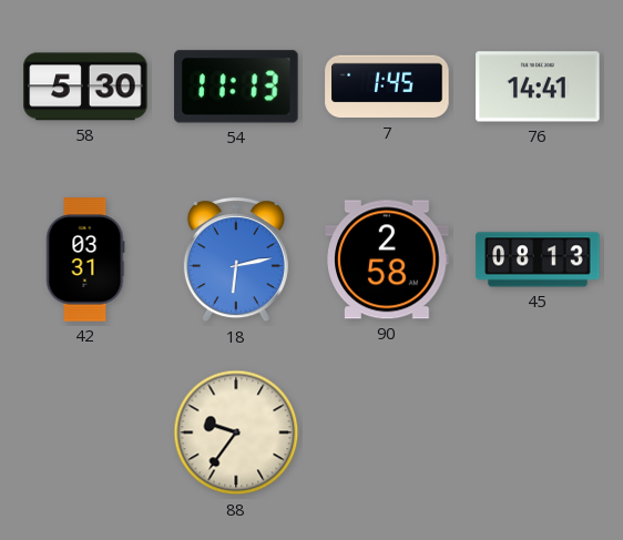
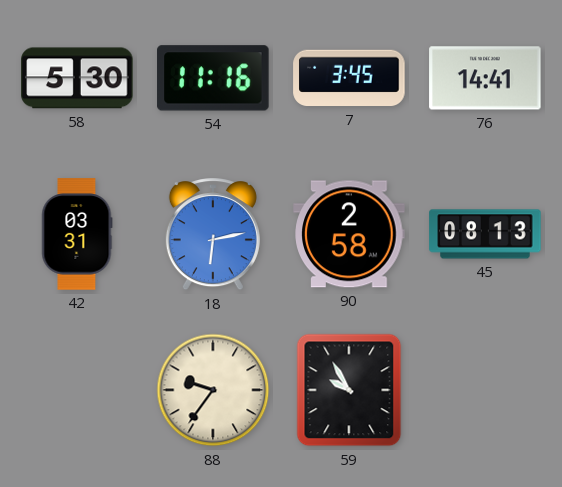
54: 11:13 -> 11:16
7: 1:45 -> 3:45
59: none -> 9:55
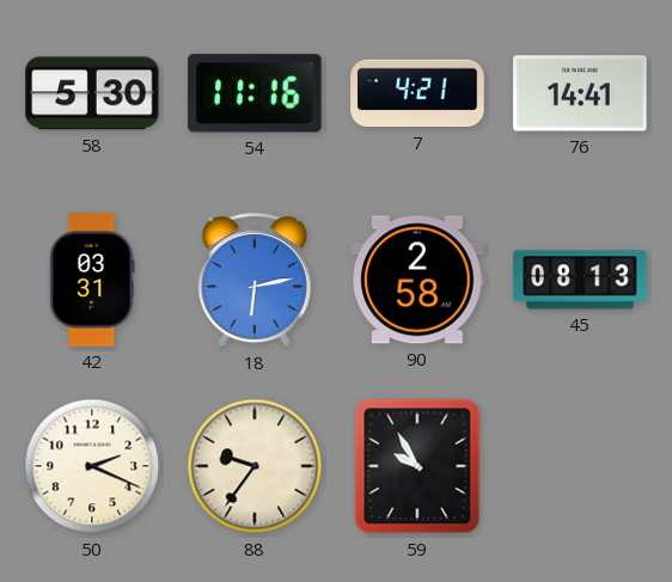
7: 3:45 -> 4:21
50: none -> 2:19
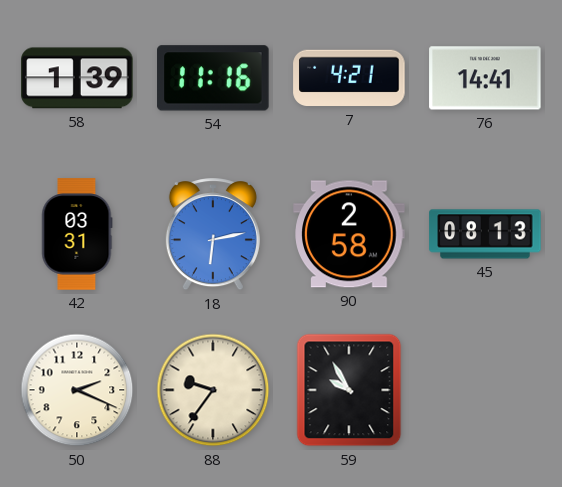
58: 5:30 -> 1:39
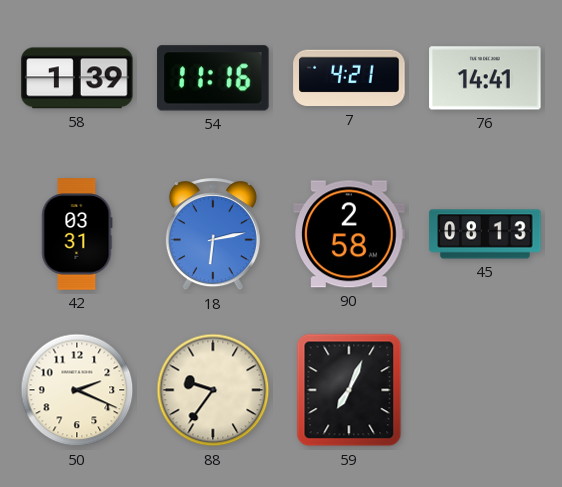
59: 9:55 -> 7:04
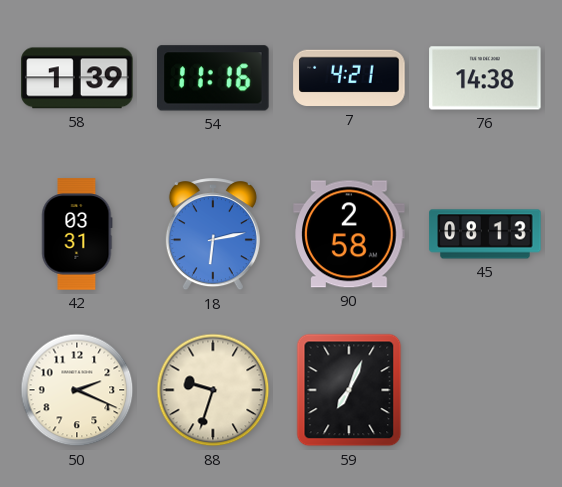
76: 14:41 -> 14:38
88: 9:36 -> 9:33
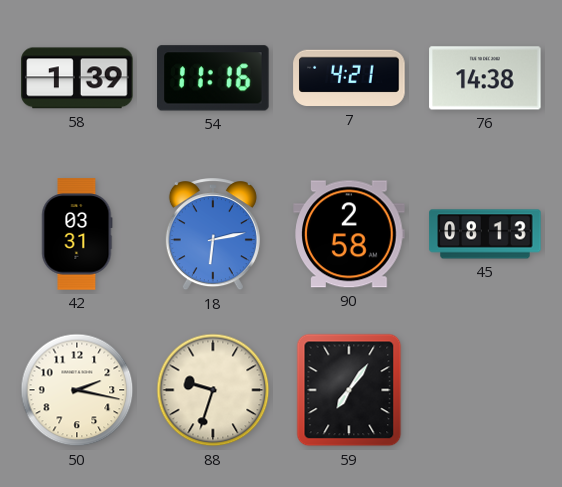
50: 2:19 -> 2:17
59: 7:04 -> 7:06
